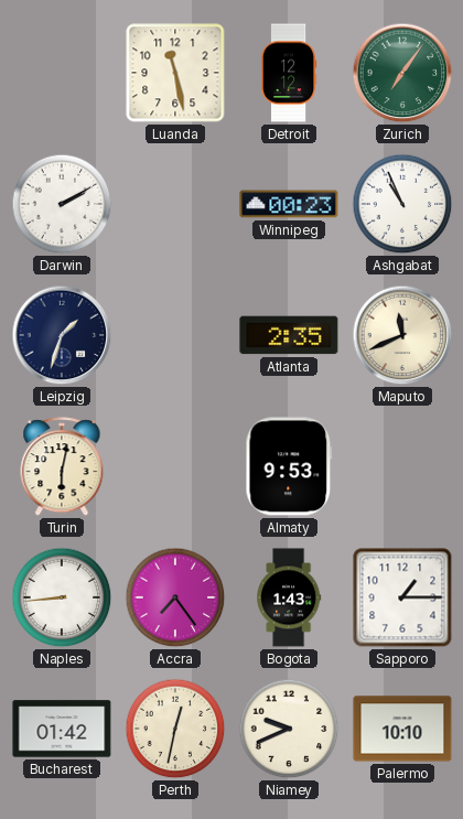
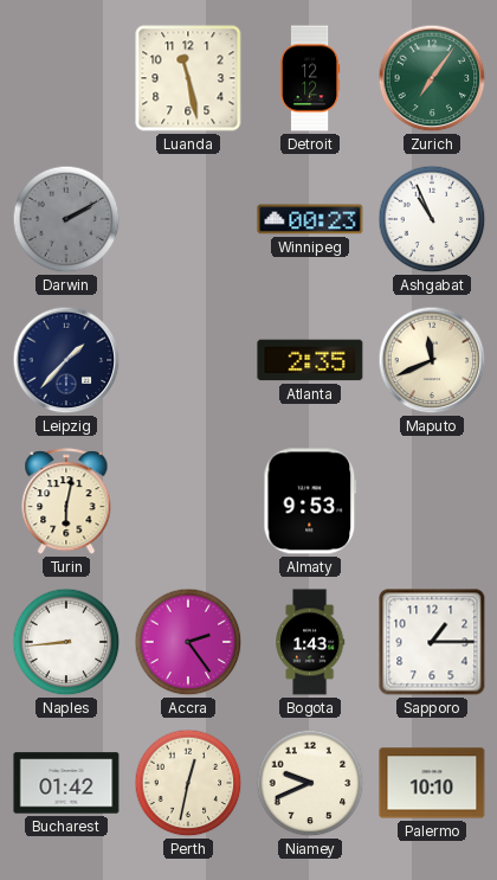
Darwin dial: white -> grey
Leipzig: 1:33 -> 1:37
Accra: 7:24 -> 2:24
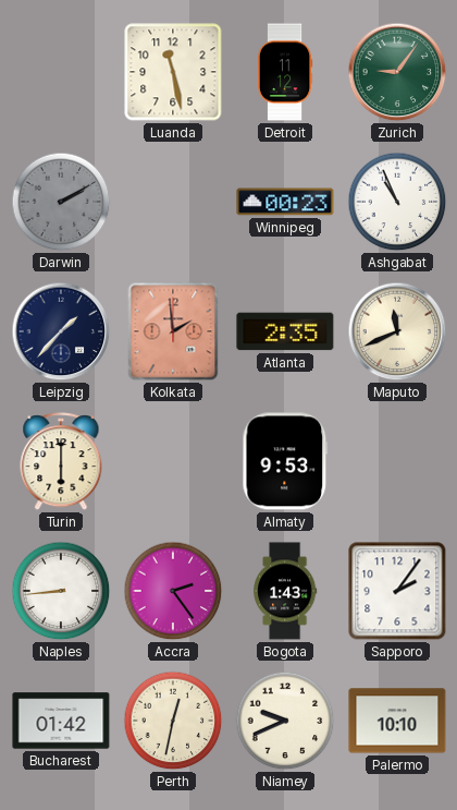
Detroit: 12:12 -> 11:12
Zurich: 7:06 -> 9:06
Kolkata: none -> 1:59
Turin: 6:02 -> 6:00
Sapporo: 1:15 -> 2:06
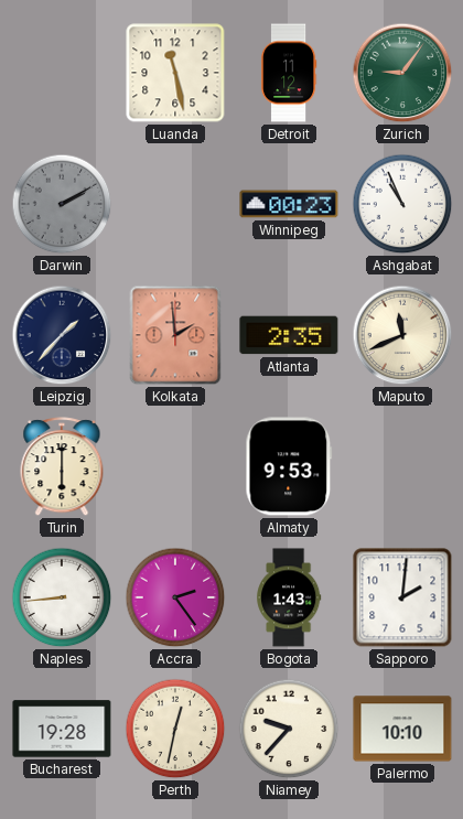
Sapporo: 2:06 -> 2:01
Bucharest: 01:42 -> 19:28
Niamey: 9:41 -> 9:37
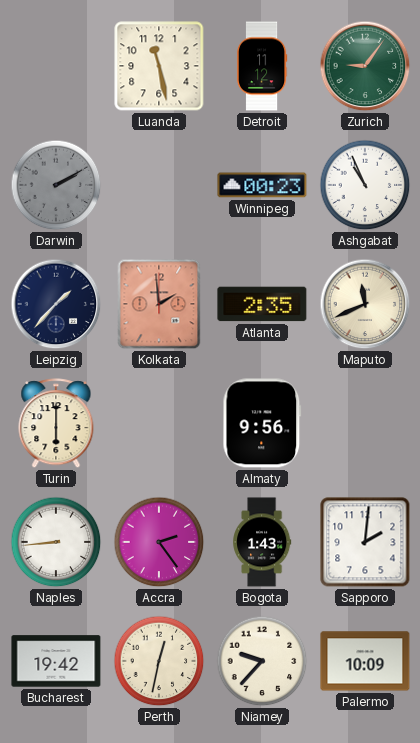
Almaty: 9:53 -> 9:56
Bucharest: 19:28 -> 19:42
Palermo: 10:10 -> 10:09
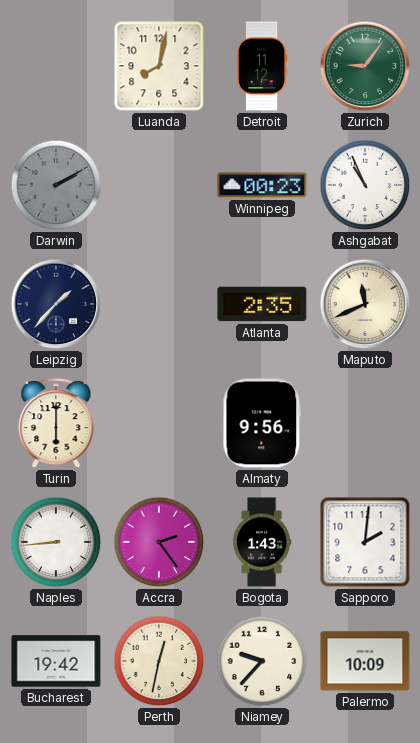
Luanda: 11:28 -> 8:02
Kolkata: 1:59 -> none
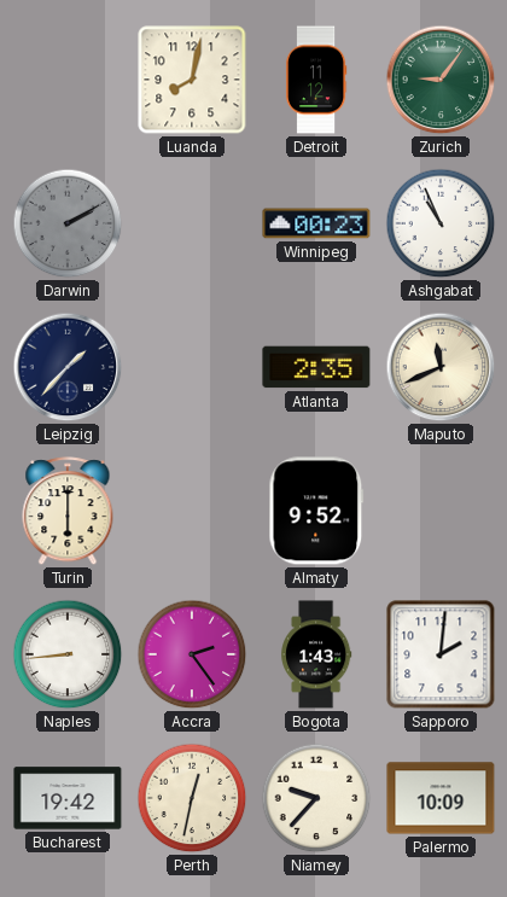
Almaty: 9:56 -> 9:52
